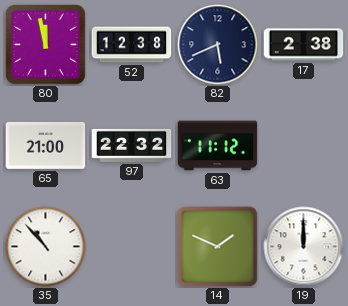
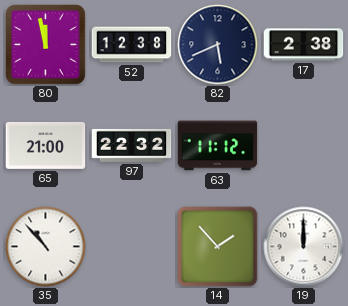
14: 1:49 -> 1:53
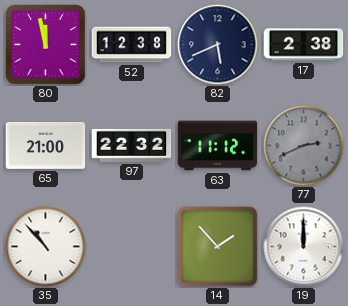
77: none -> 2:41
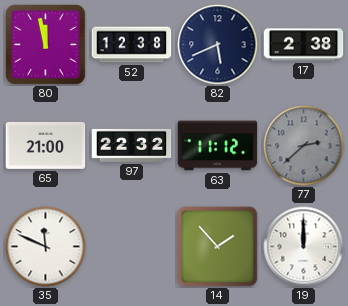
77: 2:41 -> 2:38
35: 10:53 -> 11:49
